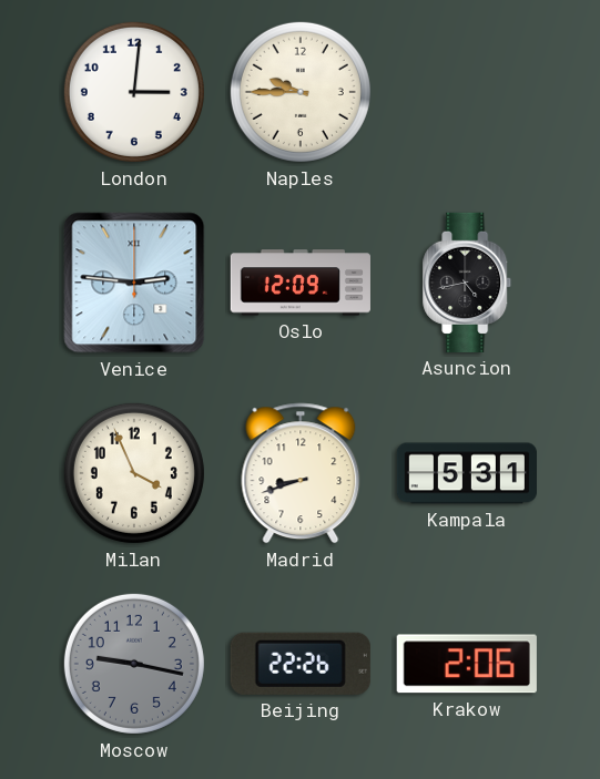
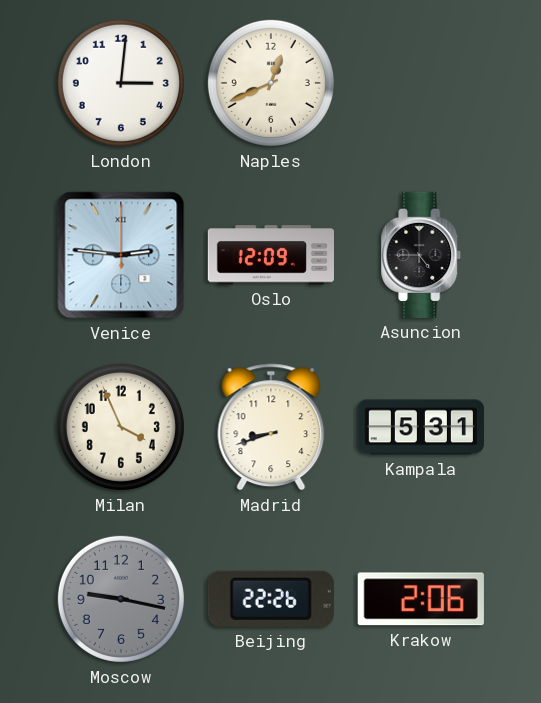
Naples: 9:45 -> 12:41
Asuncion: 4:43 -> 4:45
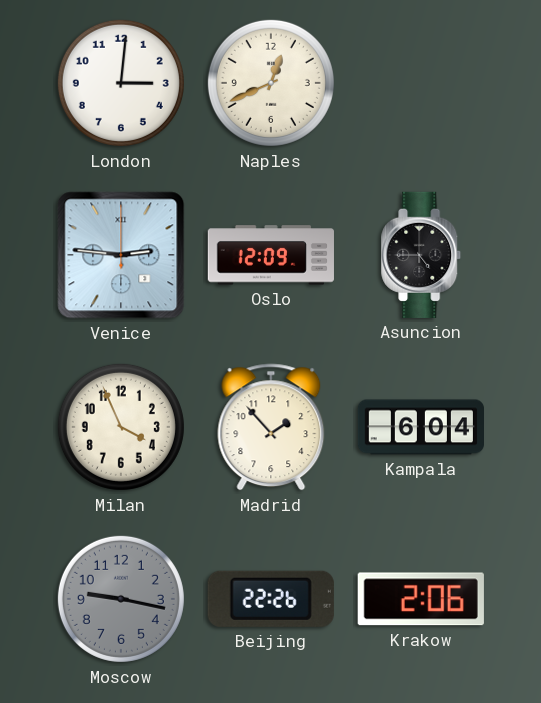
Madrid: 8:42 -> 1:53
Kampala: 5:31 -> 6:04
